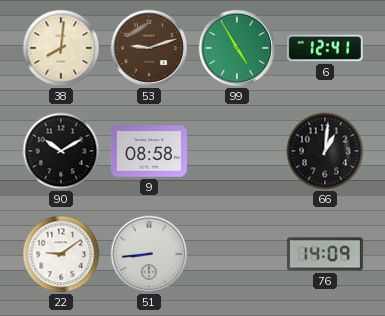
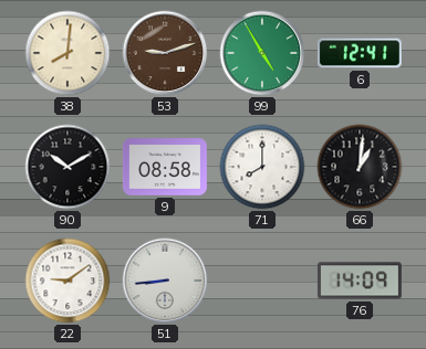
71: none -> 8:00
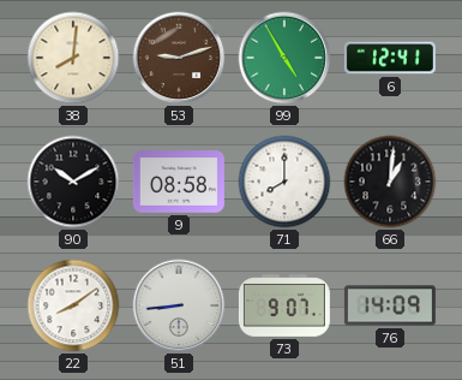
22: 9:09 -> 8:09
73: none -> 9:07
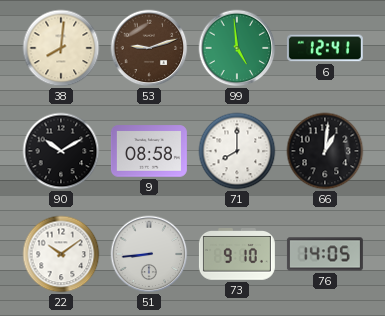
99: 4:55 -> 4:59
22: 8:09 -> 10:09
73: 9:07 -> 9:10
76: 14:09 -> 14:05
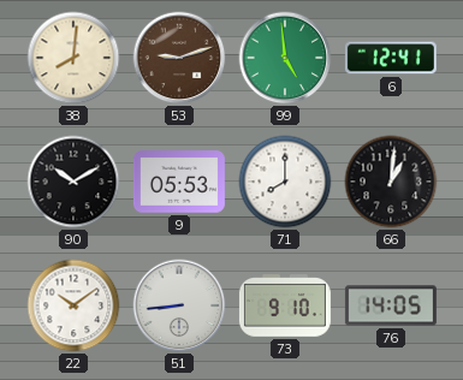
9: 08:58 -> 05:53
